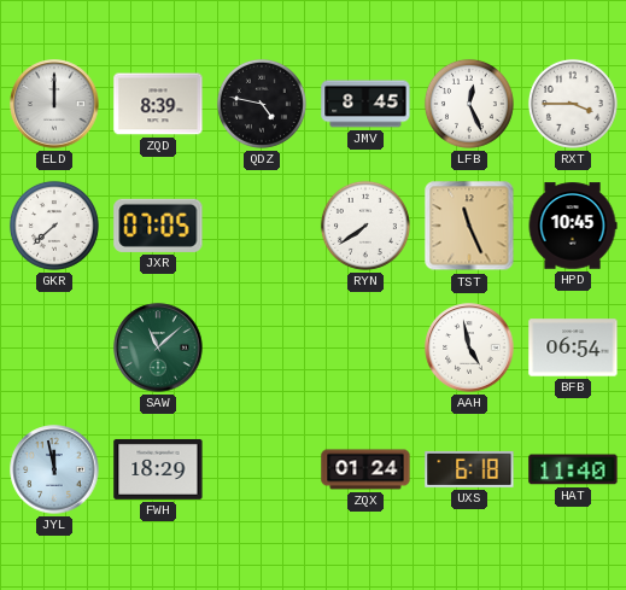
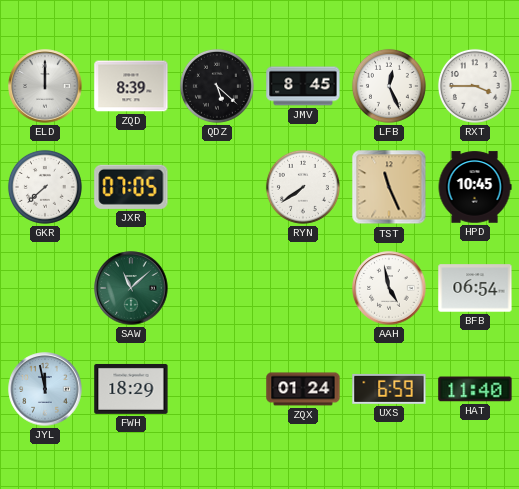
QDZ: 4:47 -> 5:22
UXS: 6:18 -> 6:59
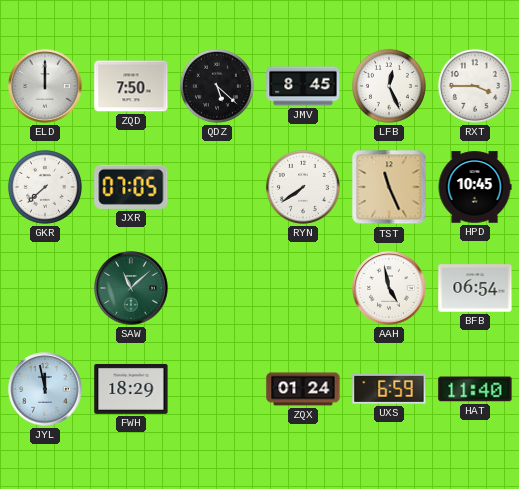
ZQD: 8:39 -> 7:50
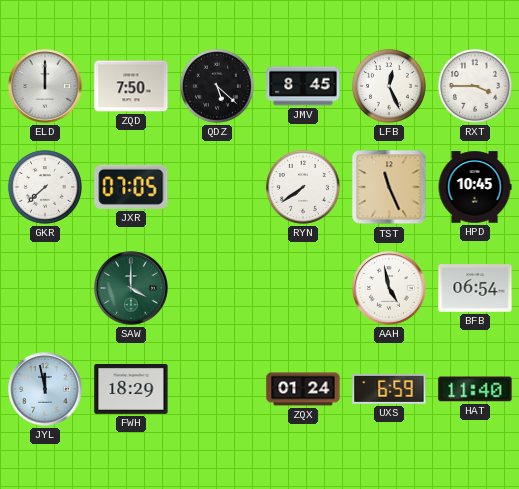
SAW: 11:08 -> 4:00
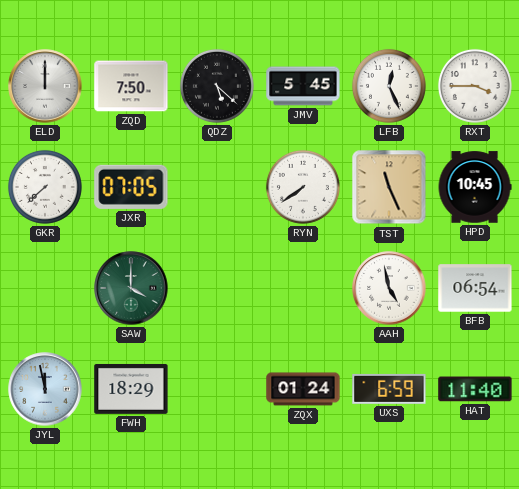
JMV: 8:45 -> 5:45
